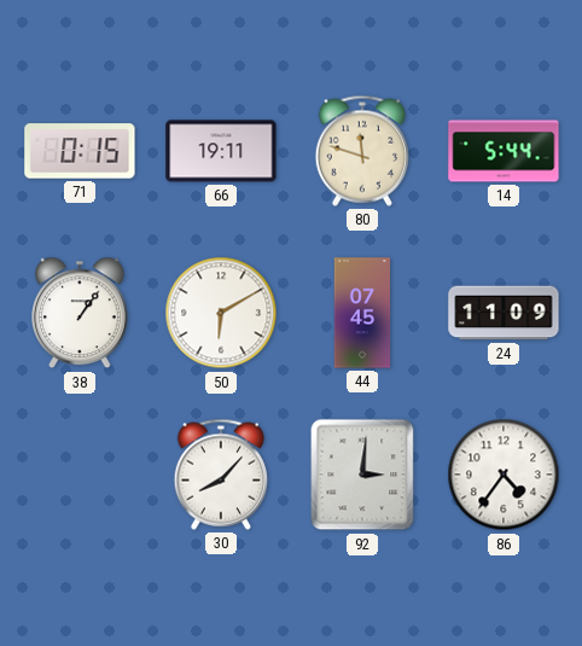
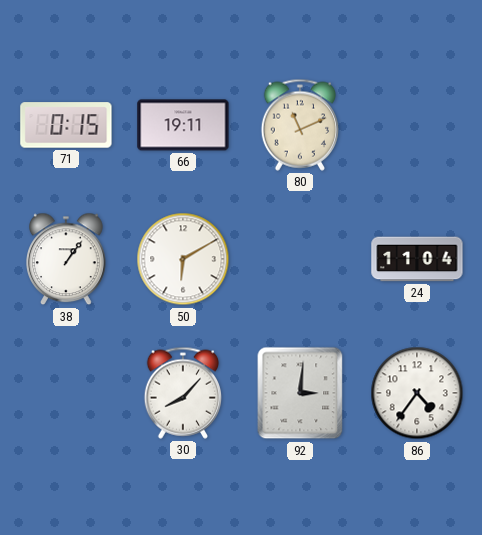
80: 11:48 -> 11:11
14: 5:44 -> none
44: 07:45 -> none
24: 11:09 -> 11:04
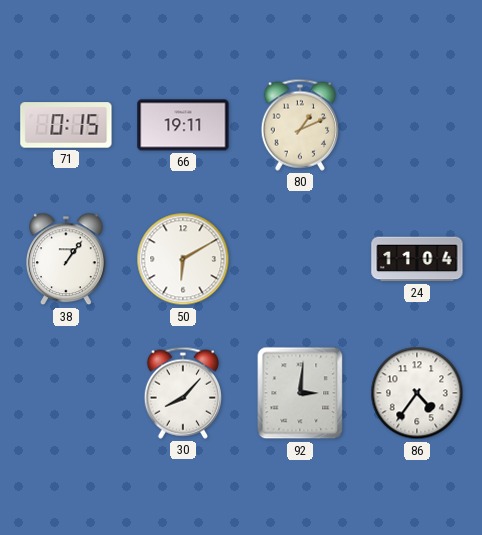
80: 11:11 -> 1:11
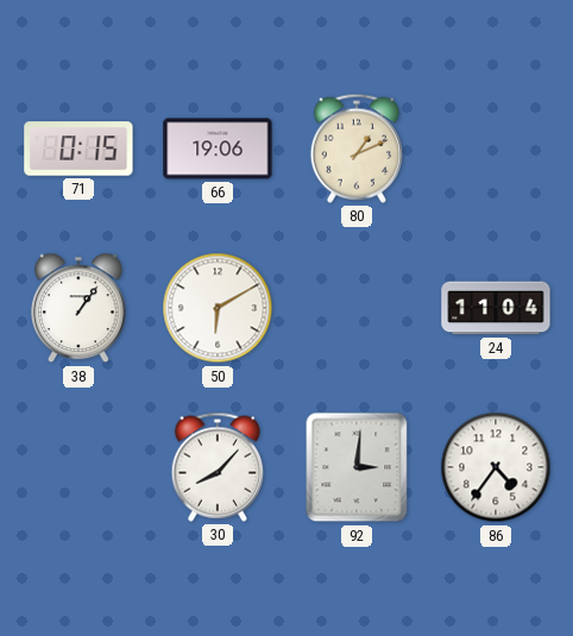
66: 19:11 -> 19:06
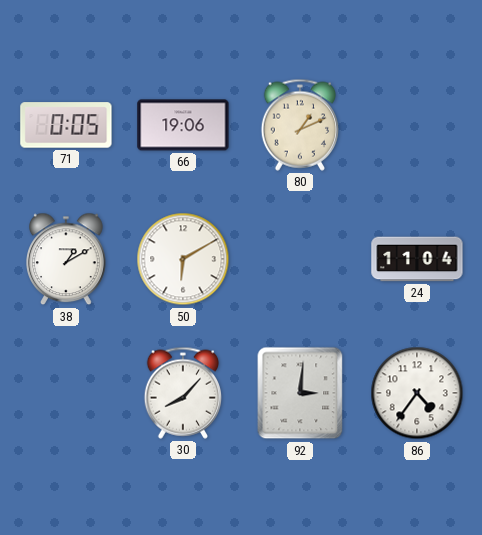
71: 0:15 -> 0:05
38: 1:06 -> 1:10
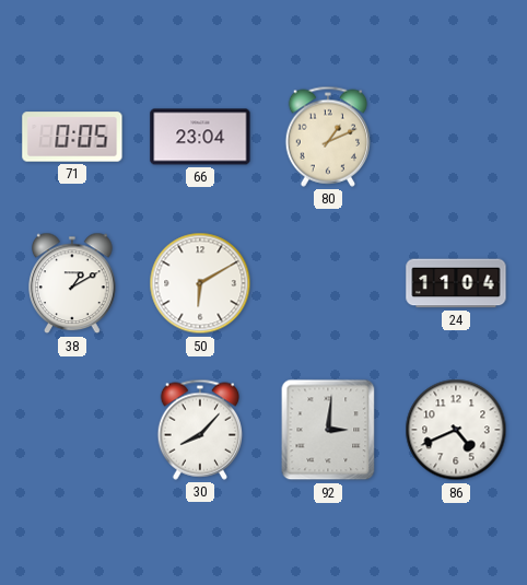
66: 19:06 -> 23:04
86: 4:36 -> 4:41
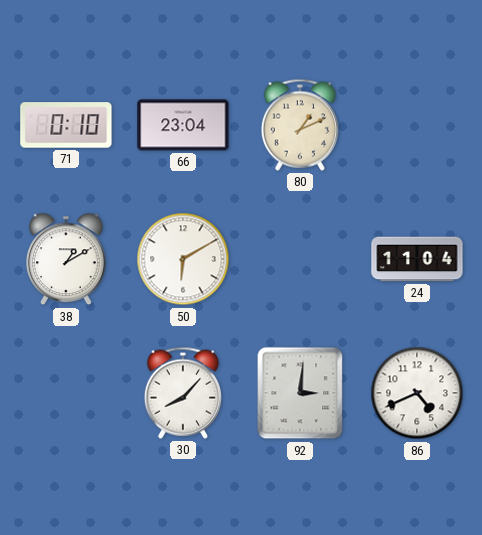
71: 0:05 -> 0:10
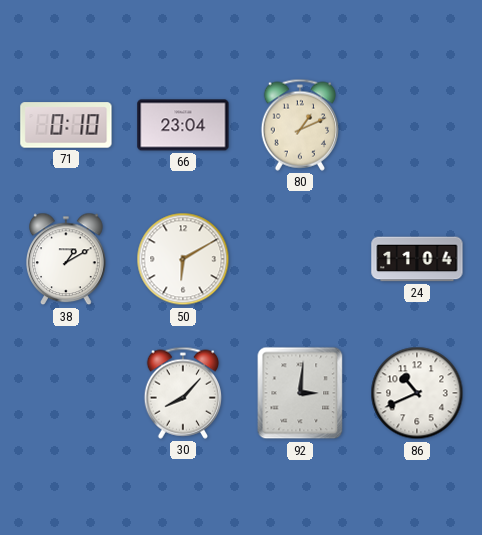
86: 4:41 -> 10:41
